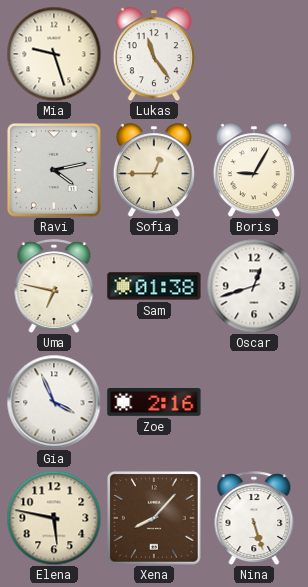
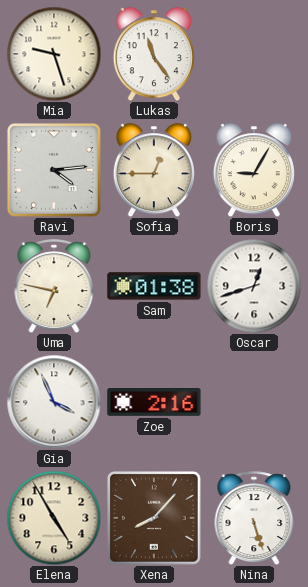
Ravi: 4:13 -> 4:14
Elena: 5:47 -> 4:55
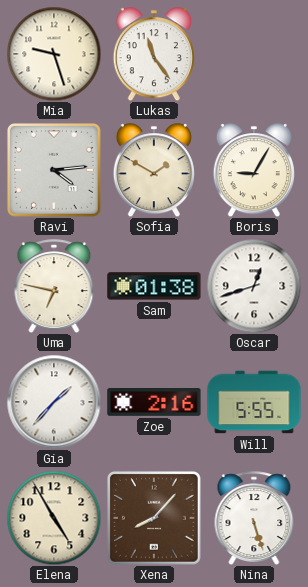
Sofia: 12:45 -> 1:50
Gia: 3:56 -> 1:37
Will: none -> 5:55
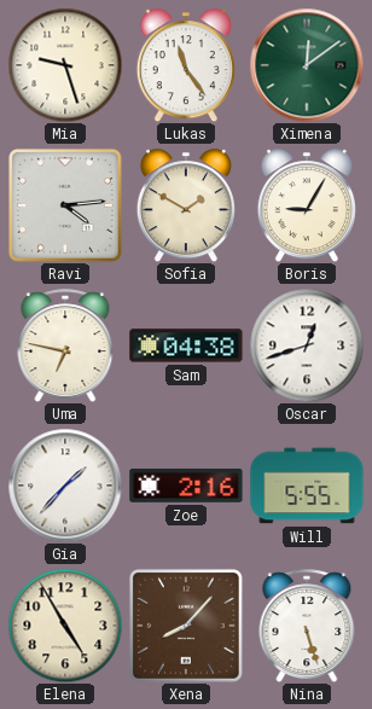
Ximena: none -> 12:09
Sam: 01:38 -> 04:38
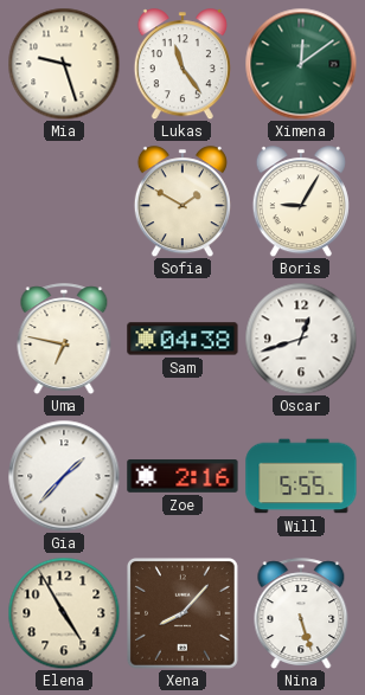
Ravi: 4:14 -> none
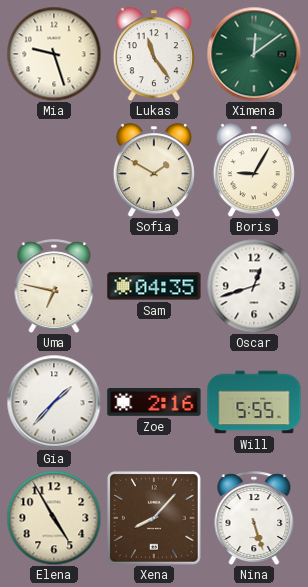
Sam: 04:38 -> 04:35
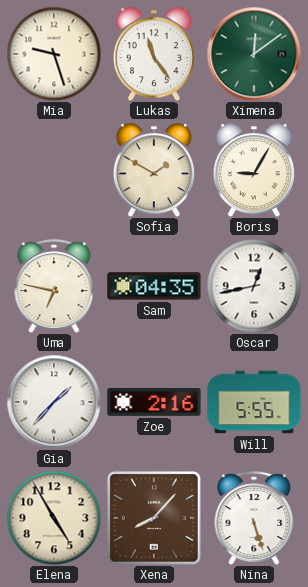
Oscar: 12:42 -> 12:43
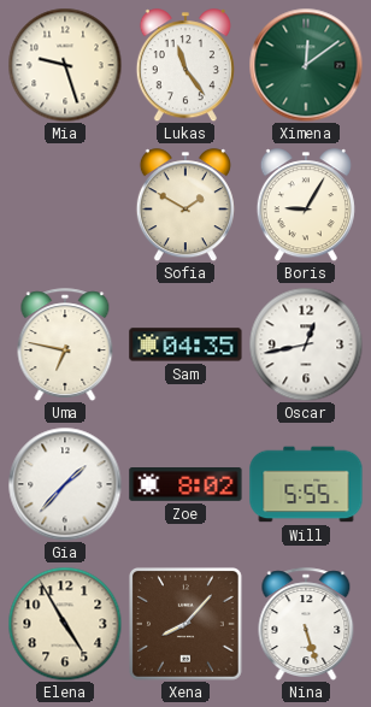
Zoe: 2:16 -> 8:02
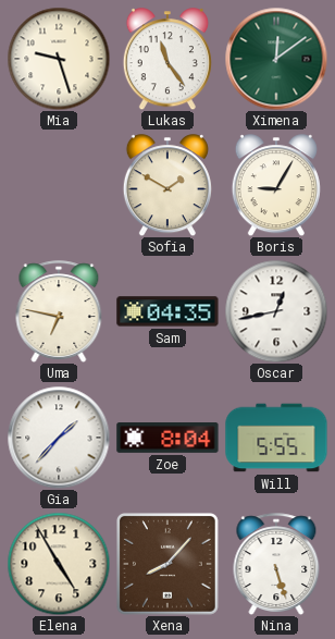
Zoe: 8:02 -> 8:04
